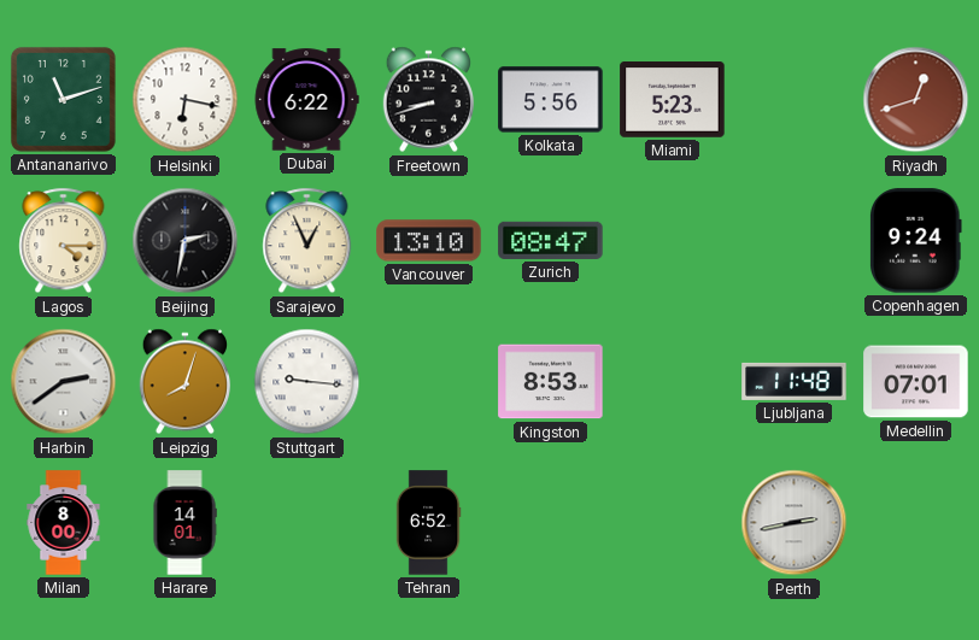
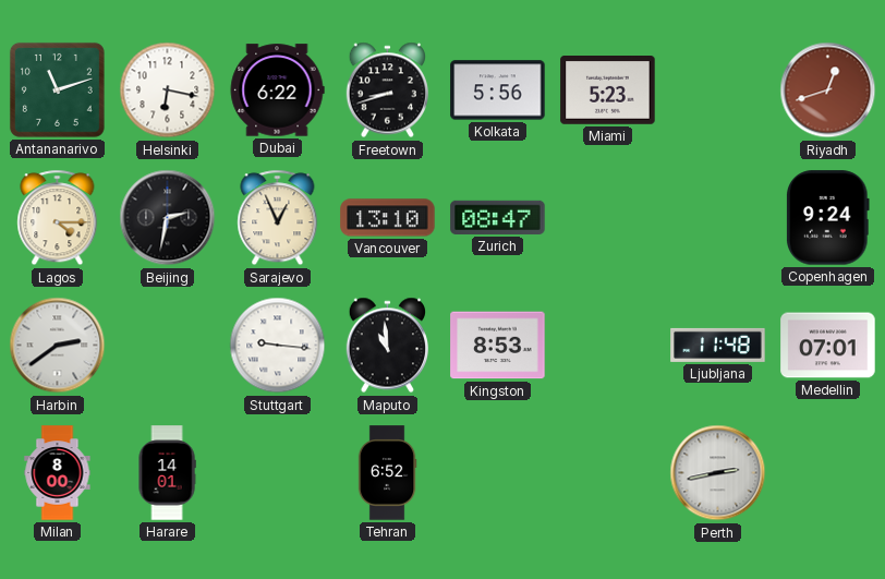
Leipzig: 8:03 -> none
Maputo: none -> 10:59
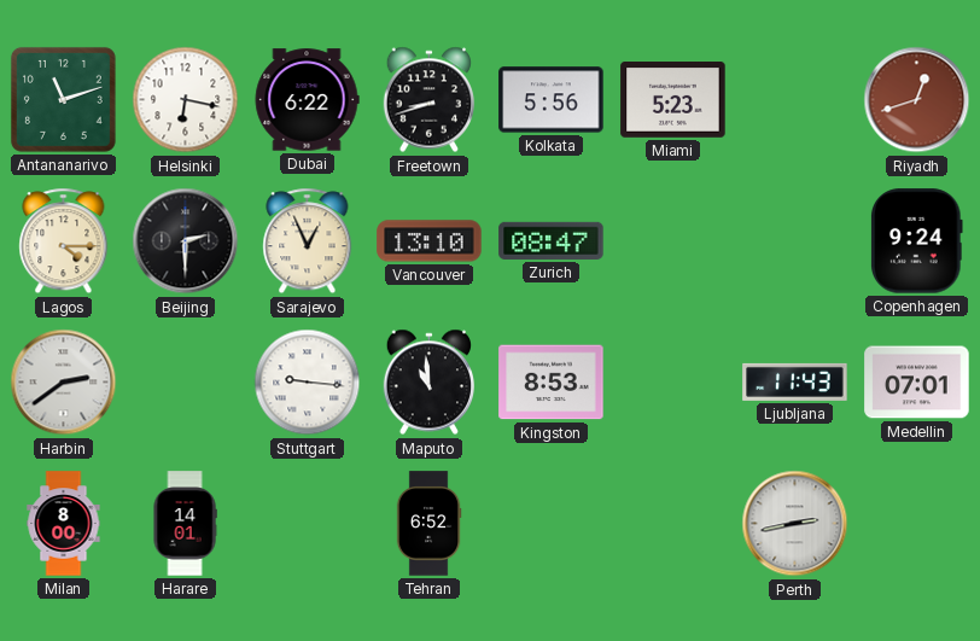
Beijing: 2:32 -> 2:30
Ljubljana: 11:48 -> 11:43
